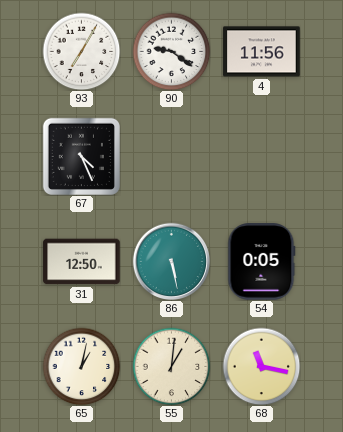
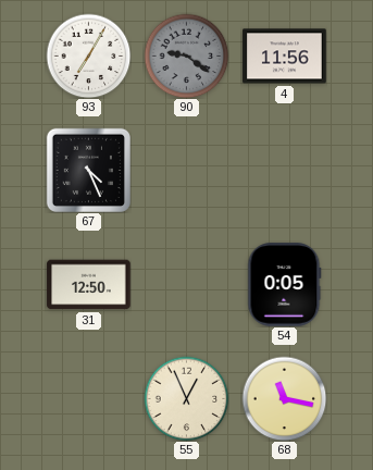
90 dial: white -> grey
86: 5:28 -> none
65: 1:02 -> none
55: 1:01 -> 12:56
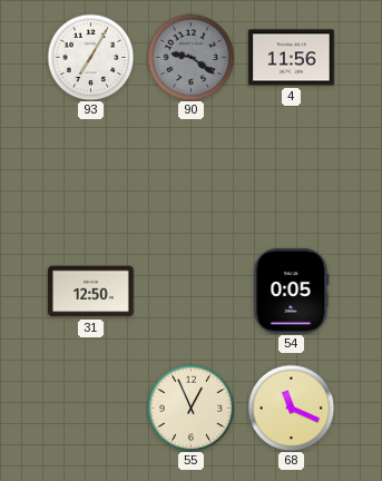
67: 4:26 -> none
68: 11:17 -> 11:19
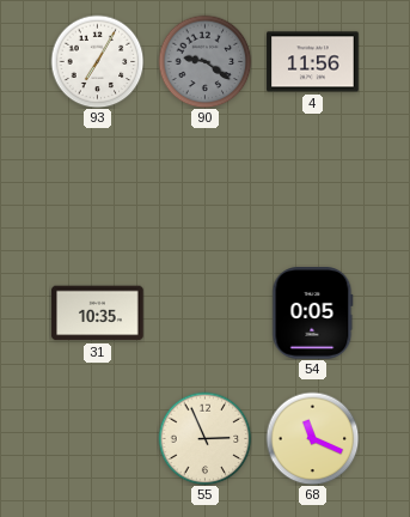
31: 12:50 -> 10:35
55: 12:56 -> 2:56
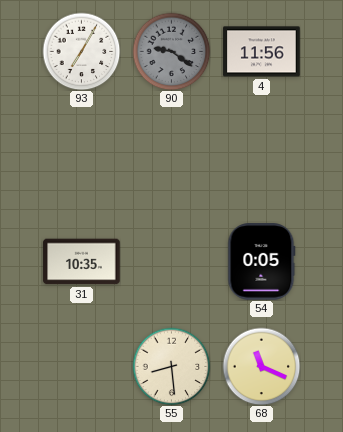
55: 2:56 -> 8:29
